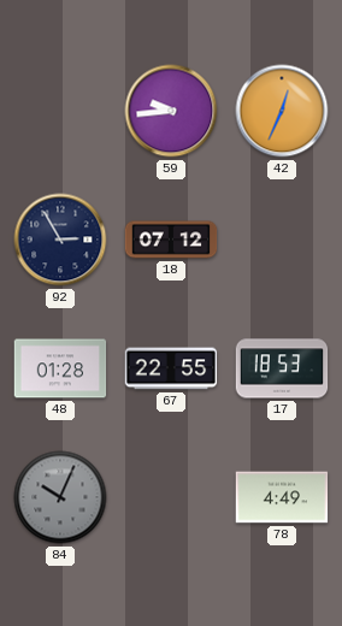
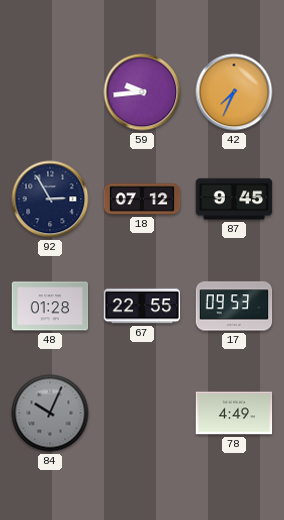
42: 12:34 -> 7:34
87: none -> 9:45
17: 18:53 -> 09:53
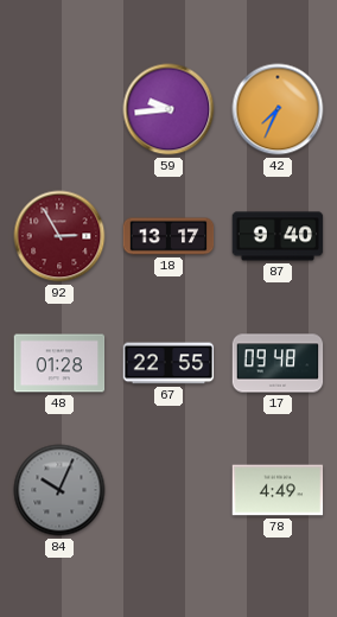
92 dial: navy -> burgundy
18: 07:12 -> 13:17
87: 9:45 -> 9:40
17: 09:53 -> 09:48
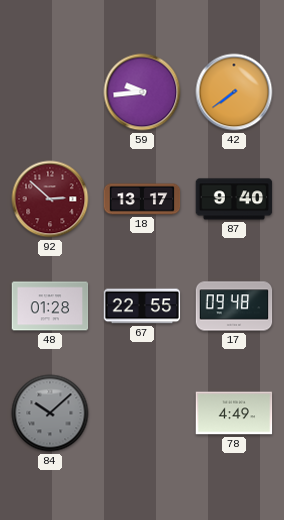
42: 7:34 -> 7:39
92: 2:55 -> 2:52
84: 10:04 -> 10:08
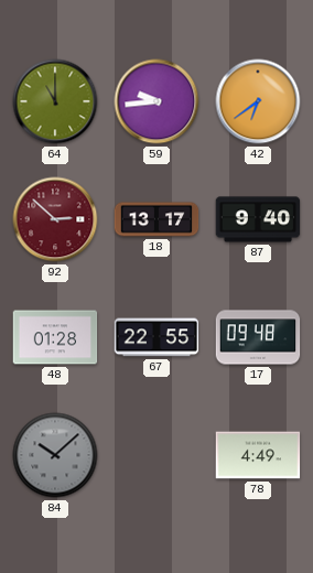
64: none -> 11:00
42: 7:39 -> 6:39
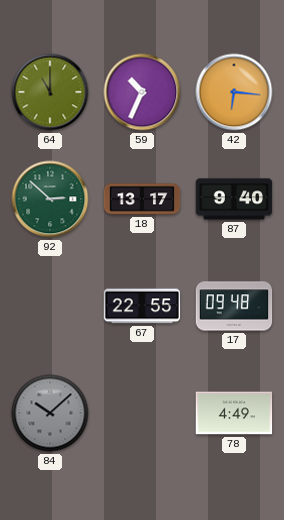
59: 9:44 -> 10:34
42: 6:39 -> 6:16
92 dial: burgundy -> green
48: 01:28 -> none
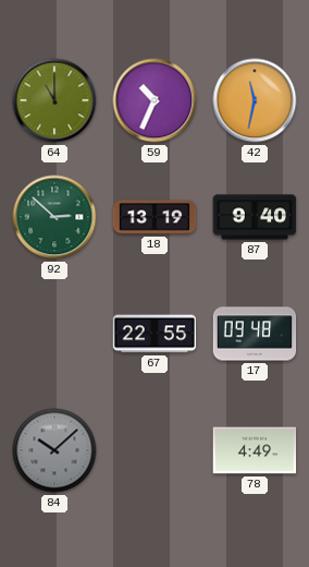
42: 6:16 -> 11:32
18: 13:17 -> 13:19
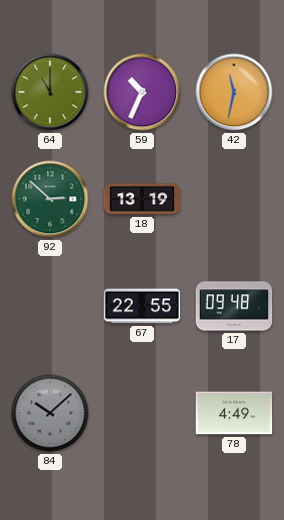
87: 9:40 -> none
